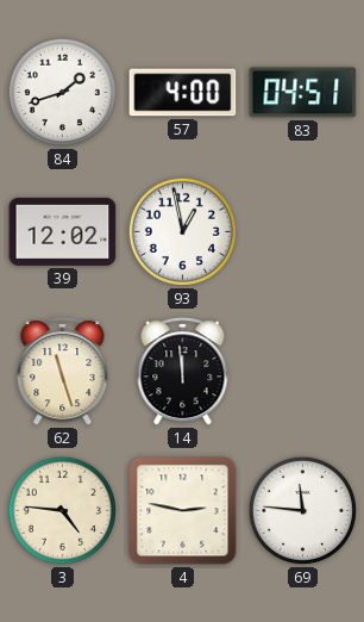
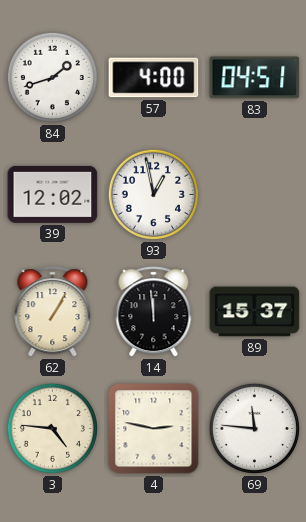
62: 11:27 -> 1:05
89: none -> 15:37
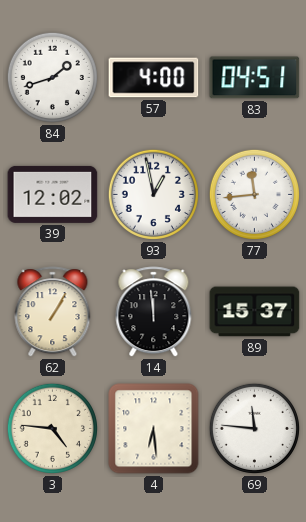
77: none -> 11:44
4: 2:47 -> 6:29
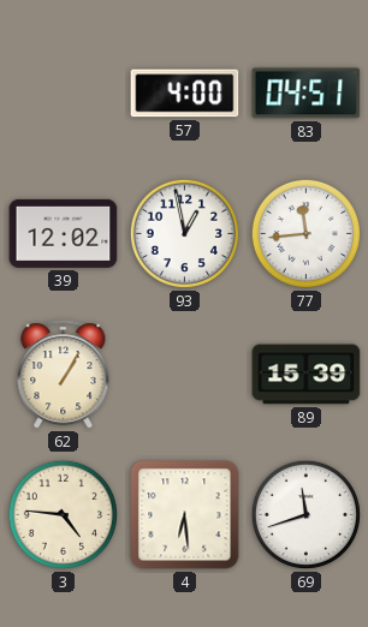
84: 1:42 -> none
14: 11:59 -> none
89: 15:37 -> 15:39
69: 11:46 -> 11:42
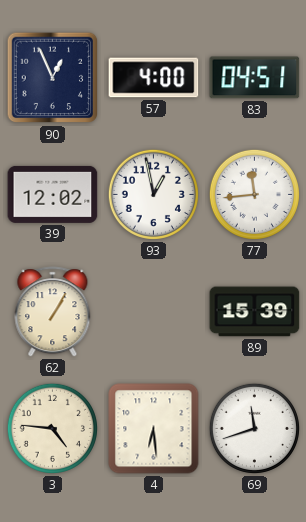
90: none -> 12:56
